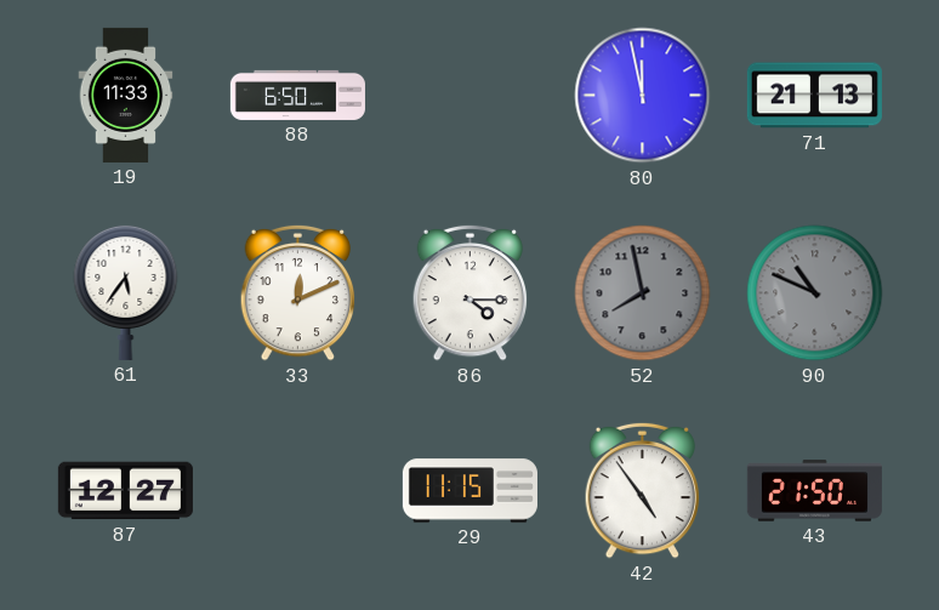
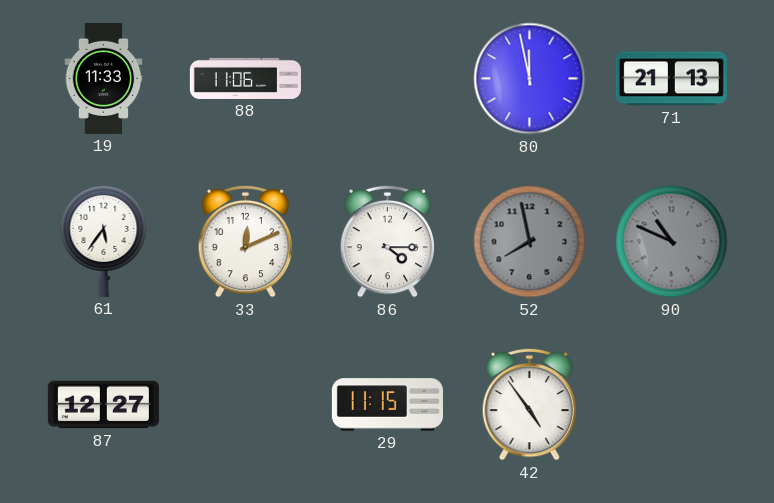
88: 6:50 -> 11:06
43: 21:50 -> none
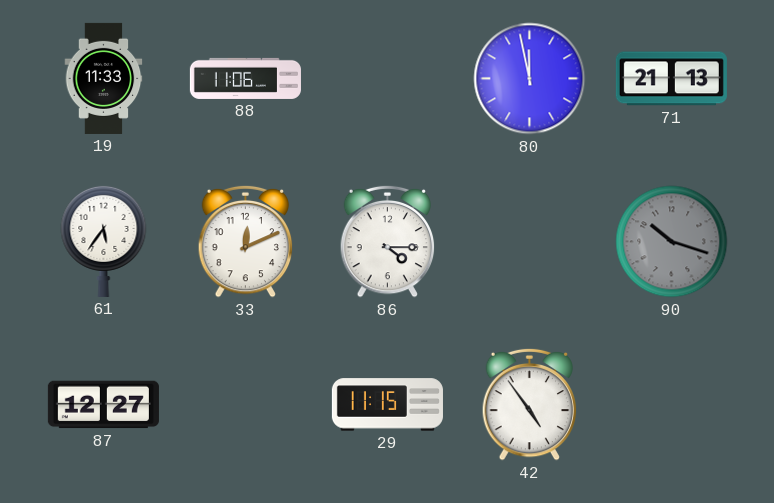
52: 7:58 -> none
90: 10:49 -> 10:18
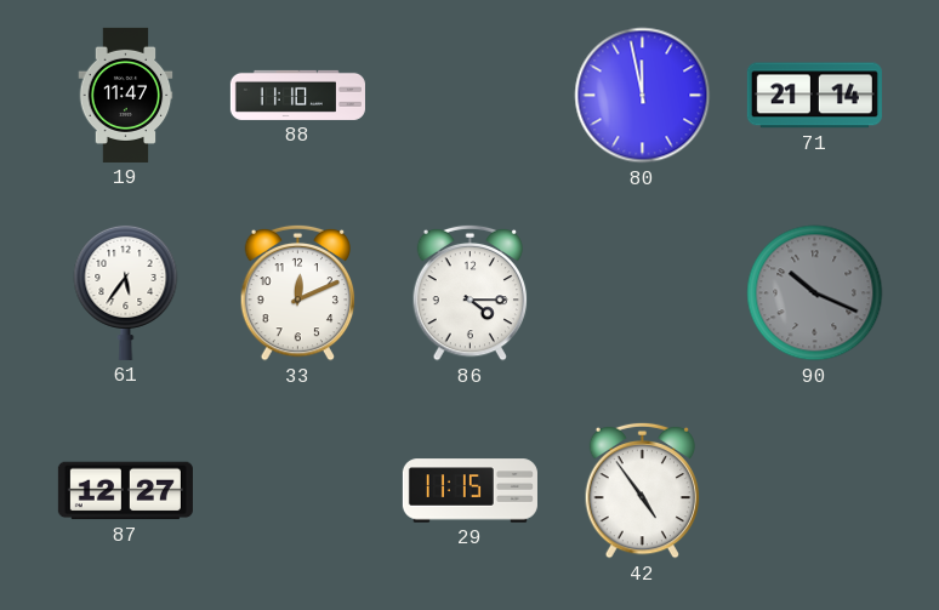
19: 11:33 -> 11:47
88: 11:06 -> 11:10
71: 21:13 -> 21:14
90: 10:18 -> 10:19
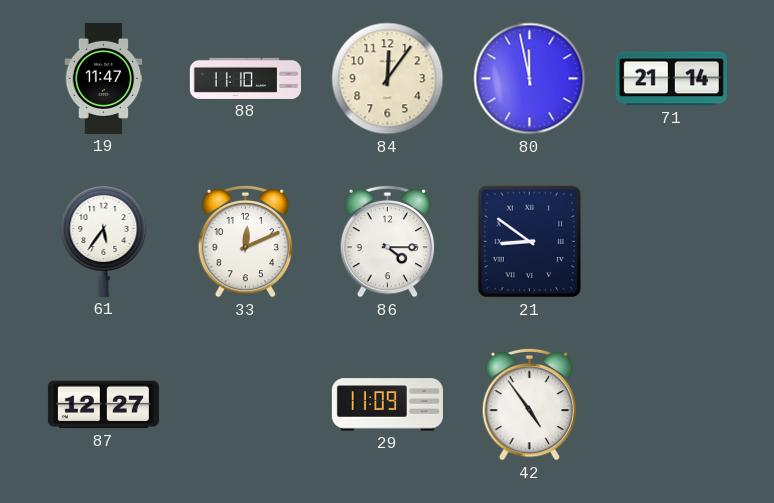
84: none -> 12:06
21: none -> 8:51
90: 10:19 -> none
29: 11:15 -> 11:09
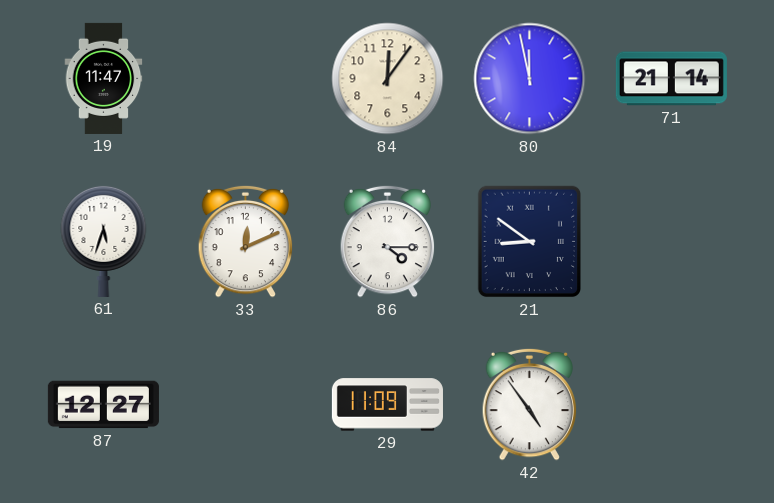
88: 11:10 -> none
61: 5:36 -> 5:33
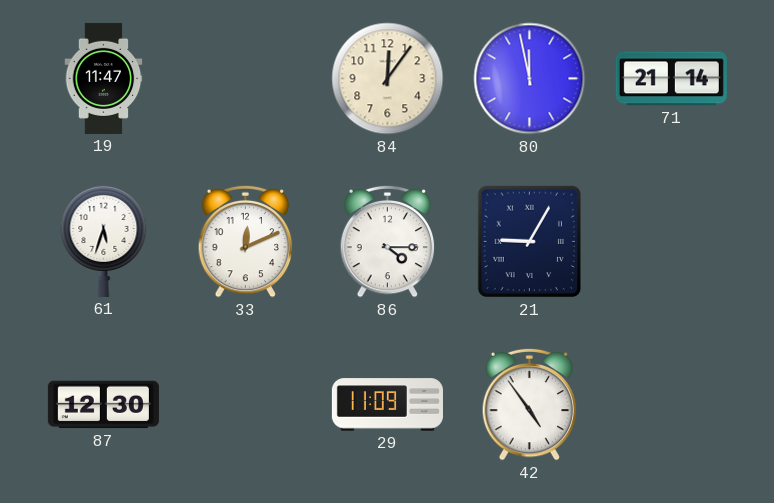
21: 8:51 -> 9:05
87: 12:27 -> 12:30
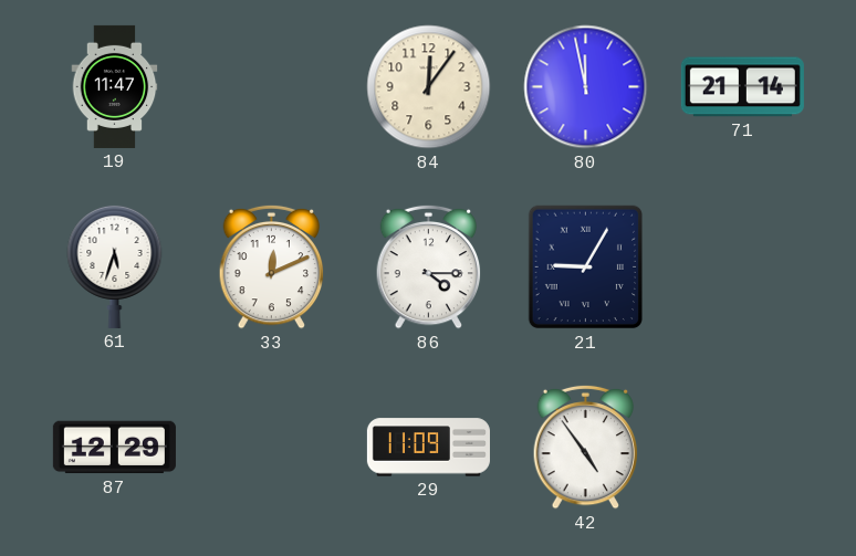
87: 12:30 -> 12:29
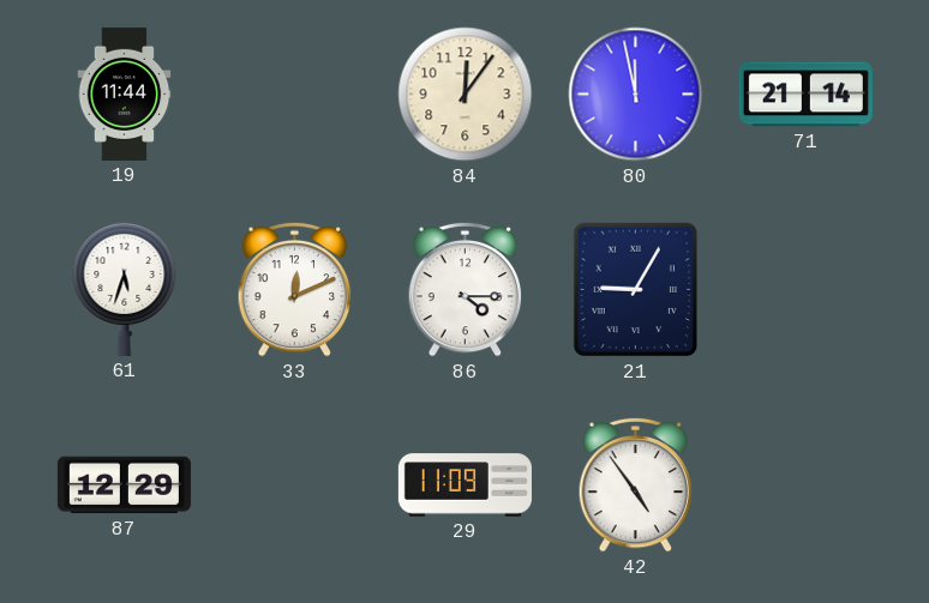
19: 11:47 -> 11:44
